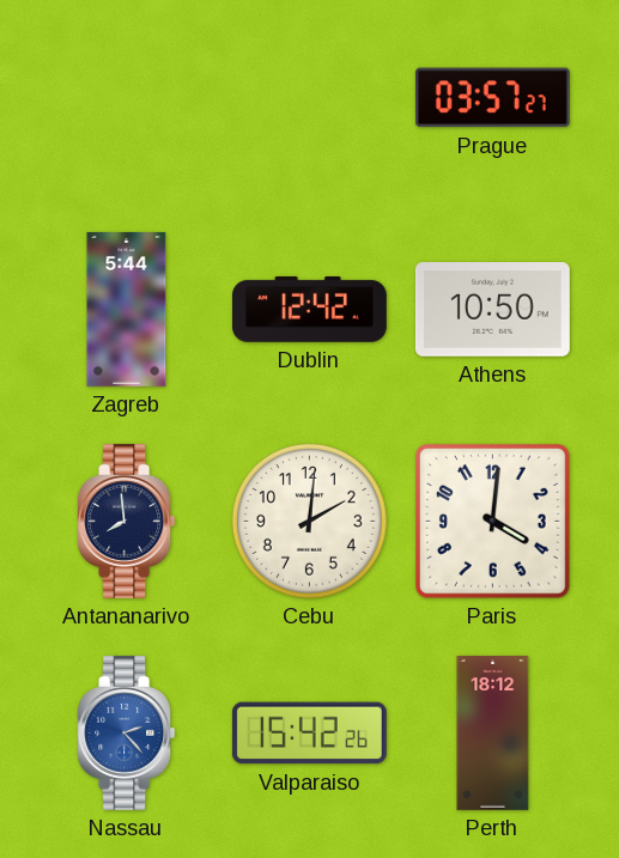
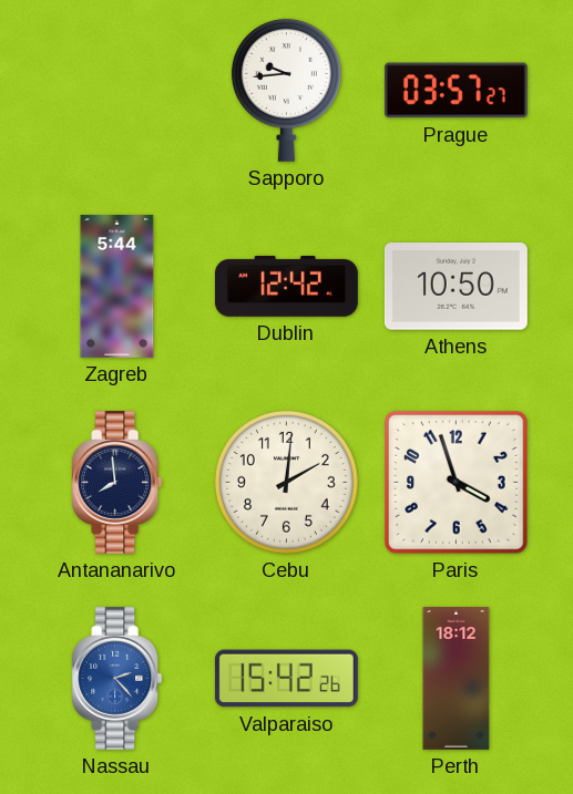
Sapporo: none -> 9:44
Paris: 4:01 -> 3:57
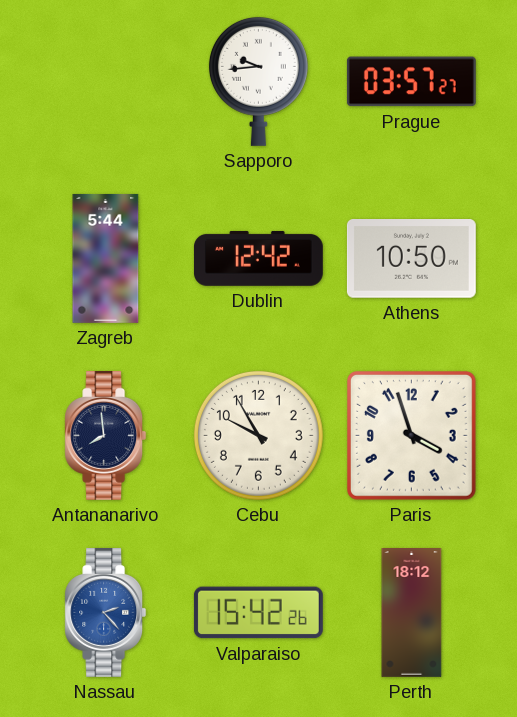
Cebu: 2:01 -> 9:55
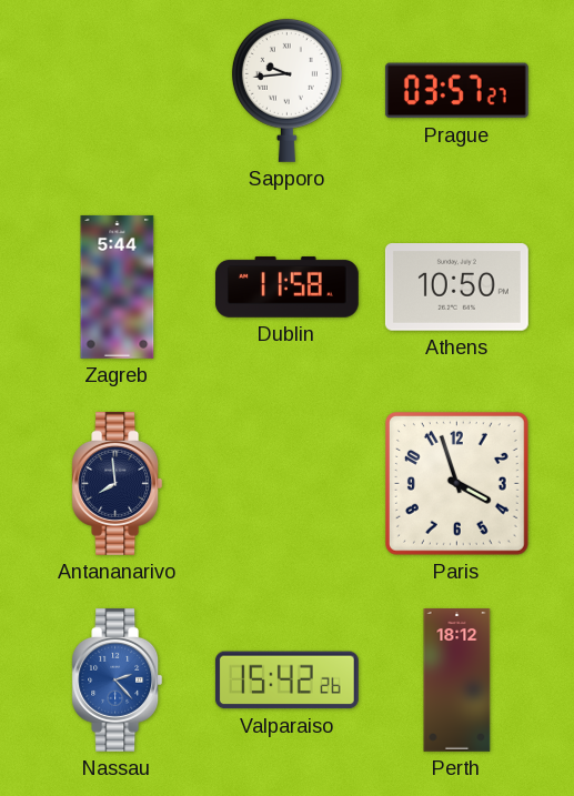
Dublin: 12:42 -> 11:58
Cebu: 9:55 -> none
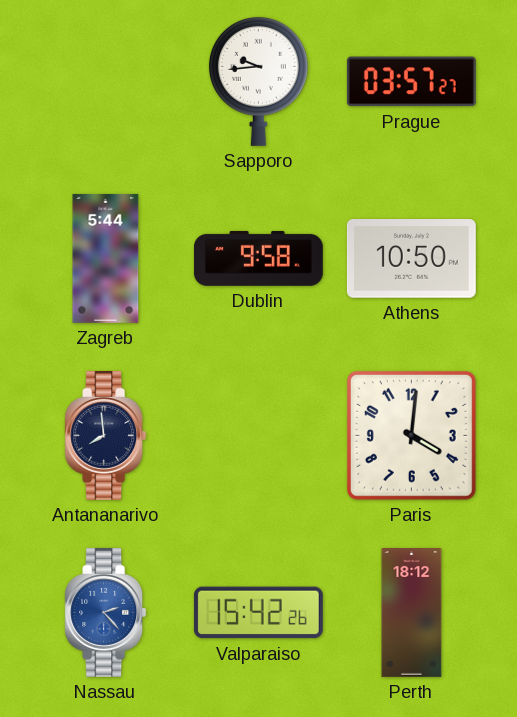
Dublin: 11:58 -> 9:58
Paris: 3:57 -> 4:01
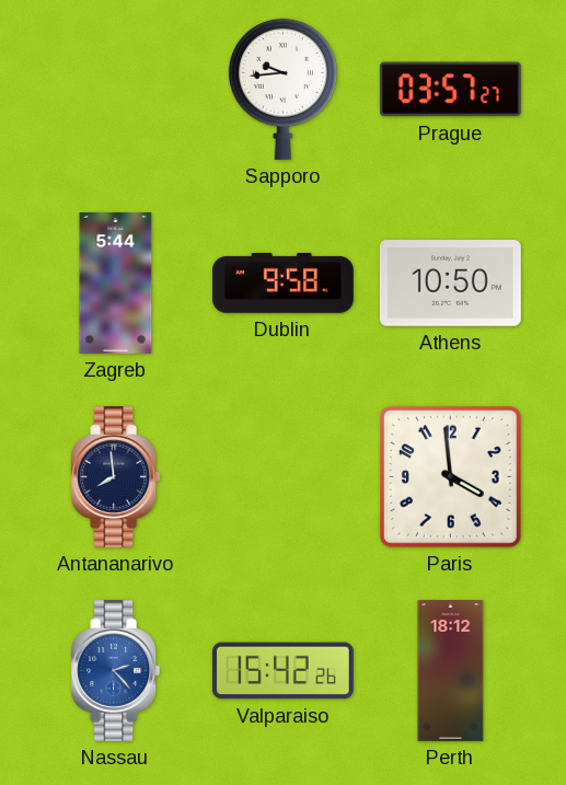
Paris: 4:01 -> 3:59
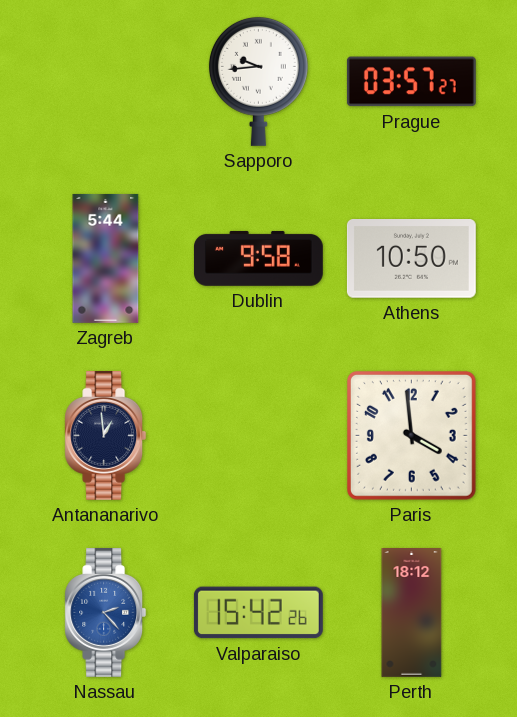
Antananarivo: 7:59 -> 12:59
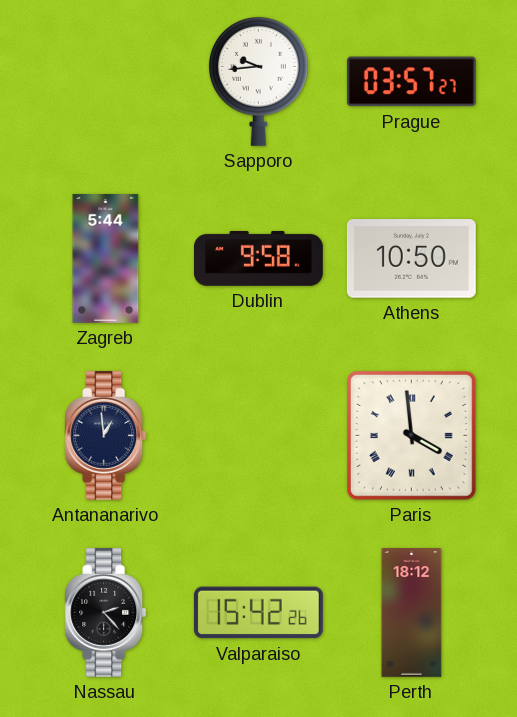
Paris numerals: Arabic -> Roman
Nassau dial: blue -> black
